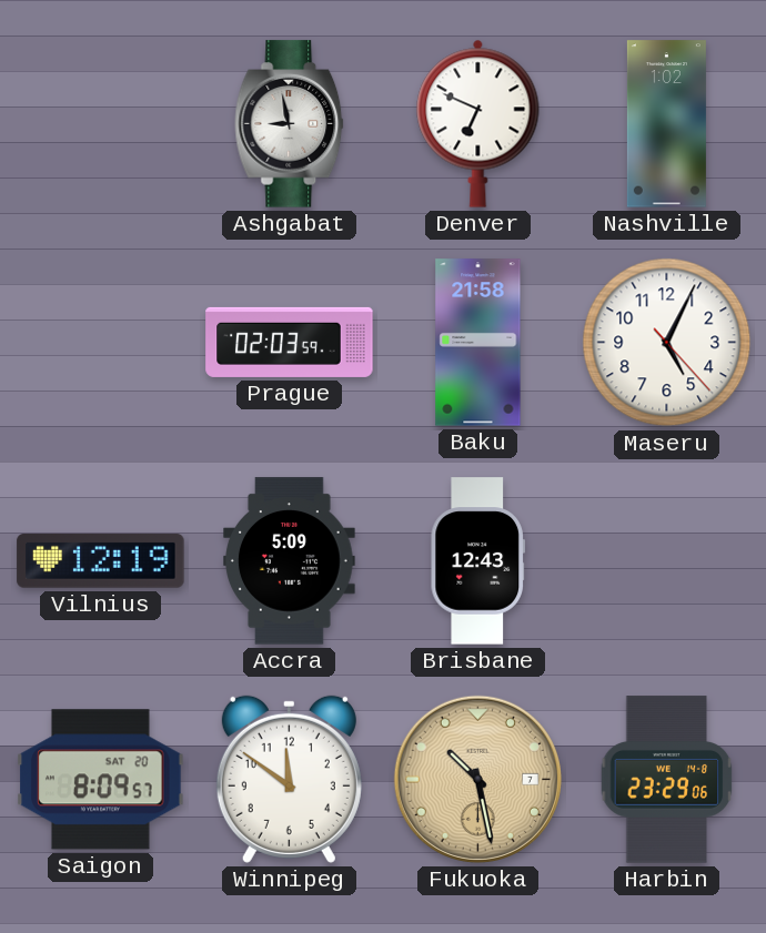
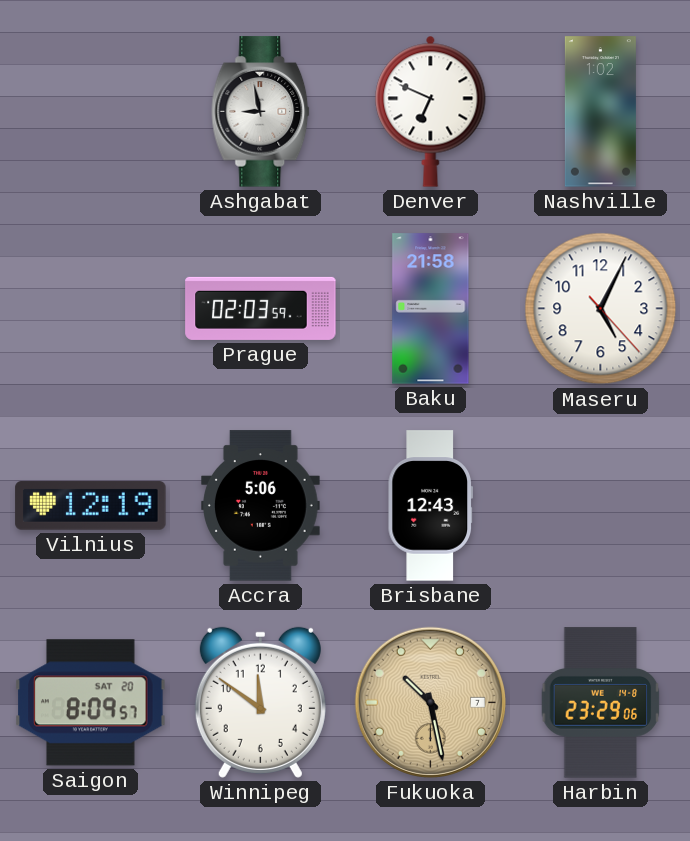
Accra: 5:09 -> 5:06
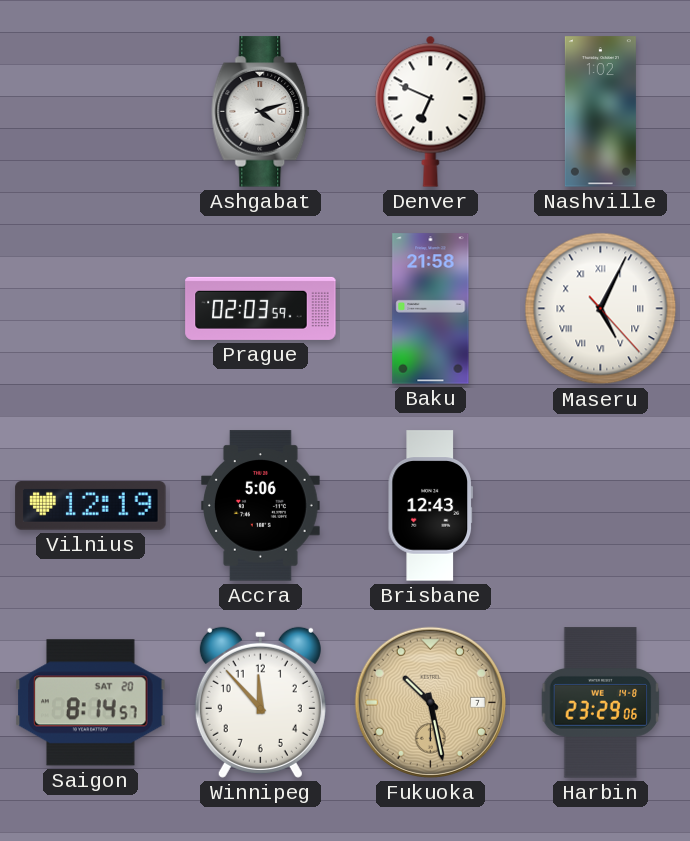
Ashgabat: 8:58 -> 4:12
Maseru numerals: Arabic -> Roman
Saigon: 8:09 -> 8:14
Winnipeg: 11:51 -> 11:53
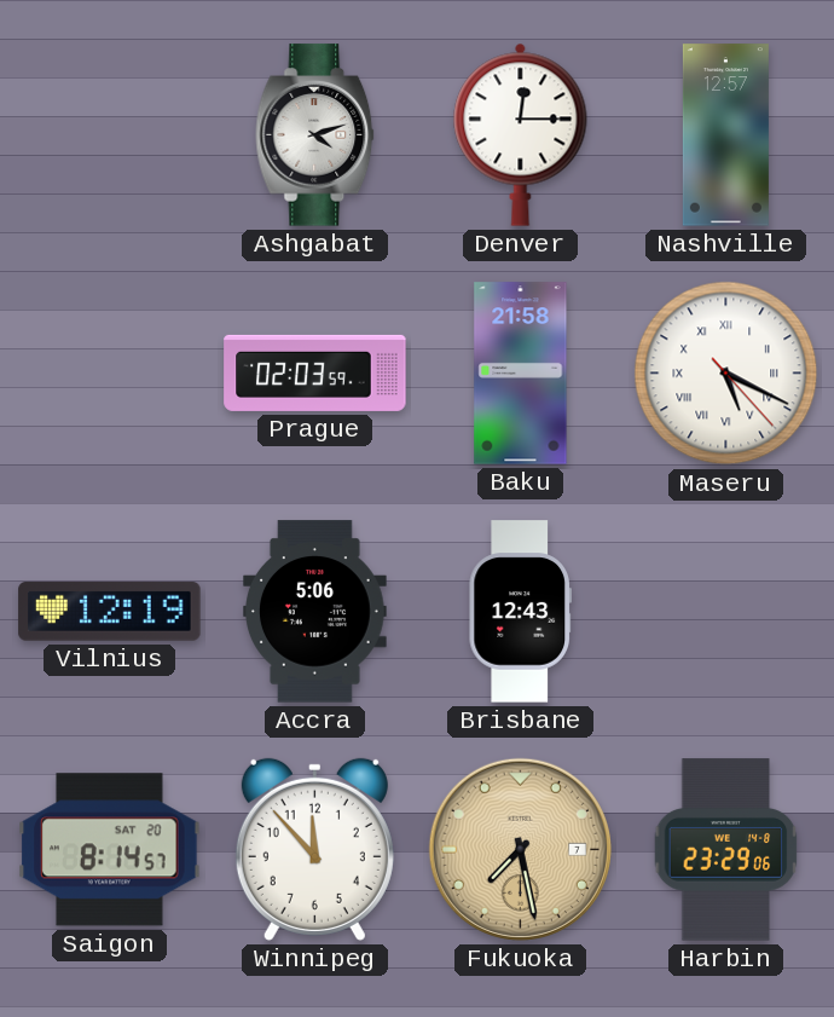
Denver: 6:49 -> 12:15
Nashville: 1:02 -> 12:57
Maseru: 5:04 -> 5:19
Fukuoka: 10:28 -> 7:28
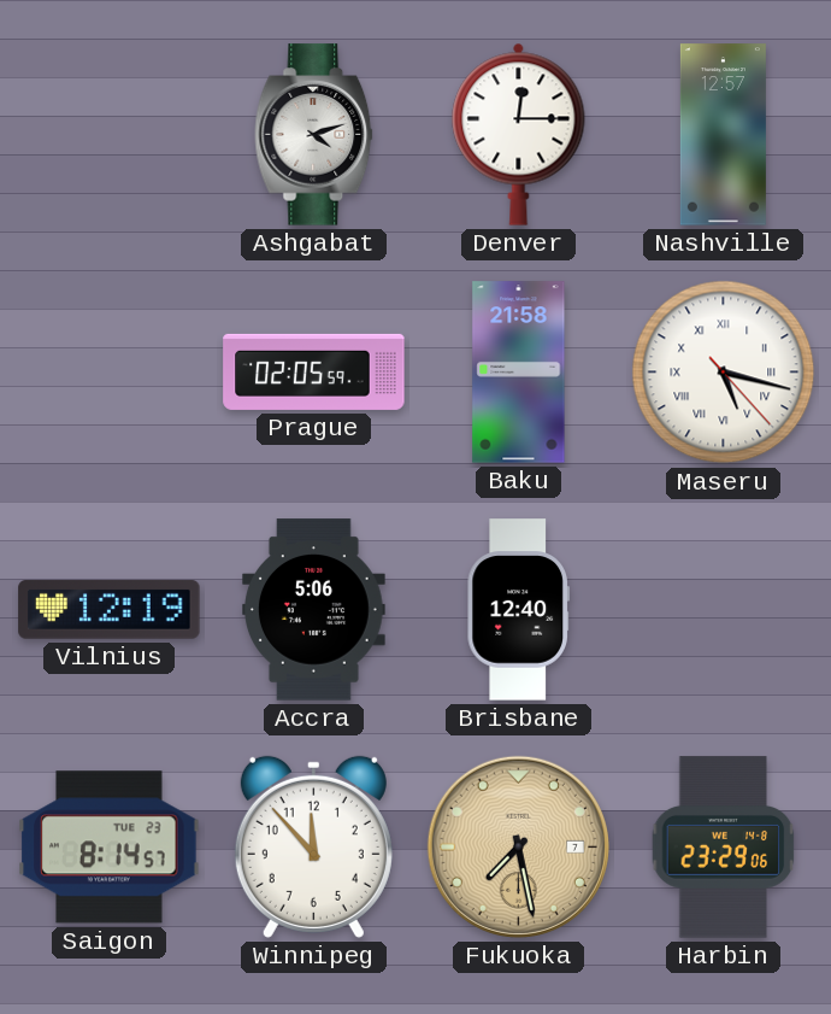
Prague: 02:03 -> 02:05
Maseru: 5:19 -> 5:17
Brisbane: 12:43 -> 12:40
Saigon date: SAT 20 -> TUE 23
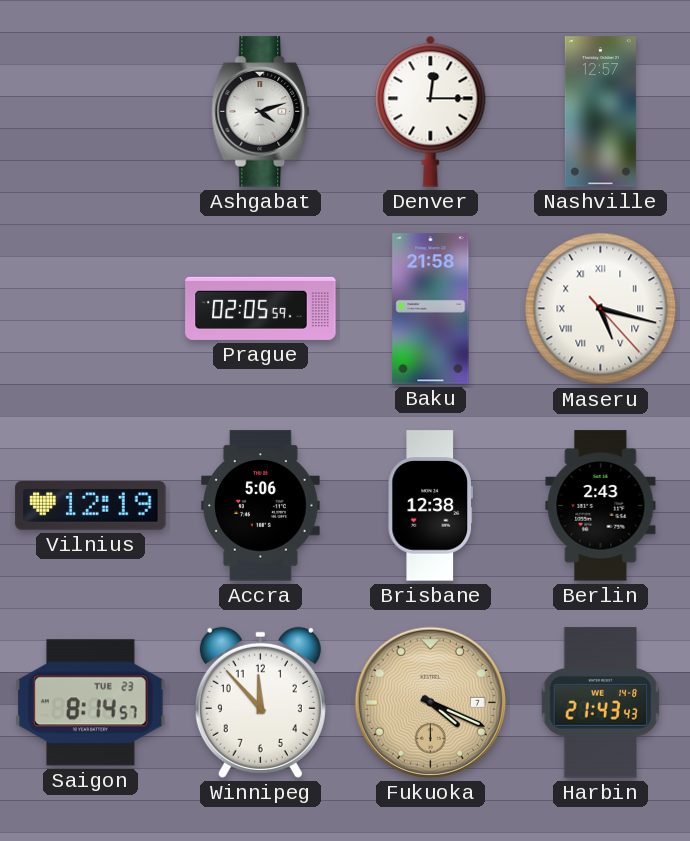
Brisbane: 12:40 -> 12:38
Berlin: none -> 2:43
Fukuoka: 7:28 -> 4:19
Harbin: 23:29 -> 21:43
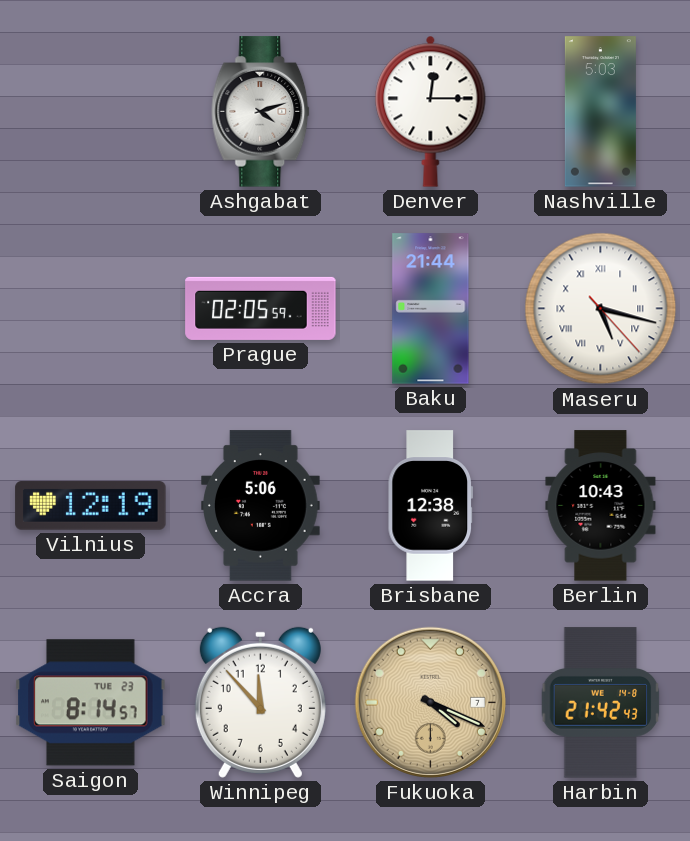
Nashville: 12:57 -> 5:03
Baku: 21:58 -> 21:44
Berlin: 2:43 -> 10:43
Harbin: 21:43 -> 21:42
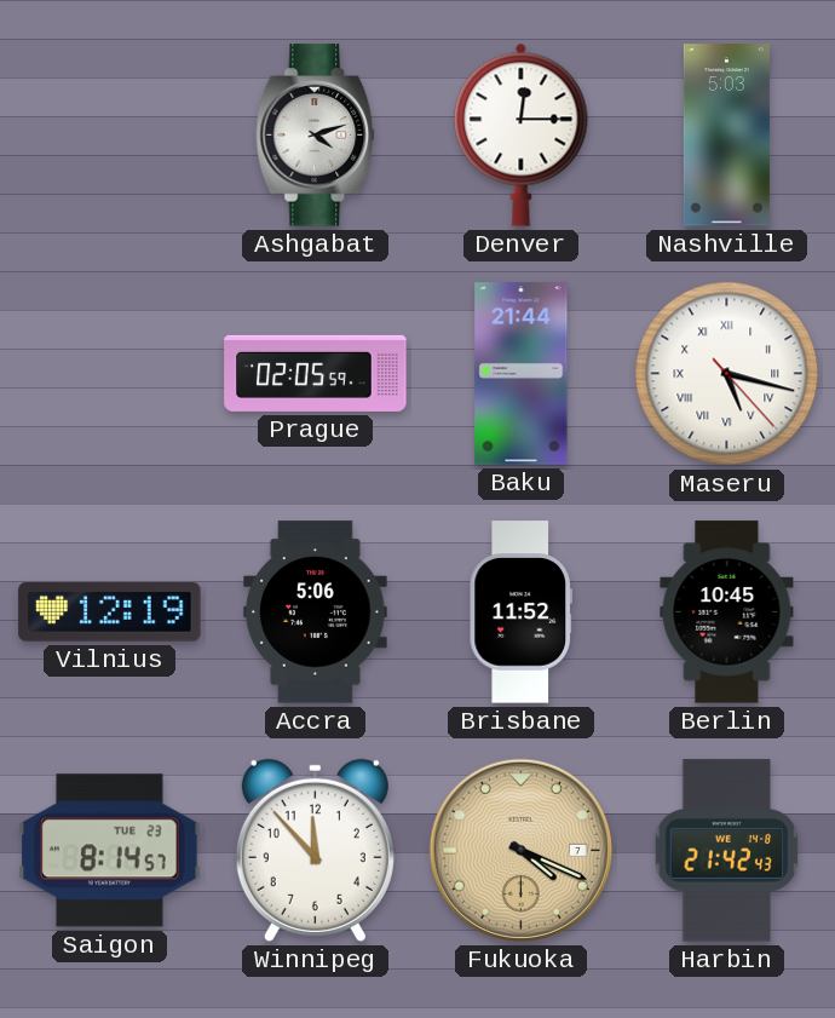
Brisbane: 12:38 -> 11:52
Berlin: 10:43 -> 10:45
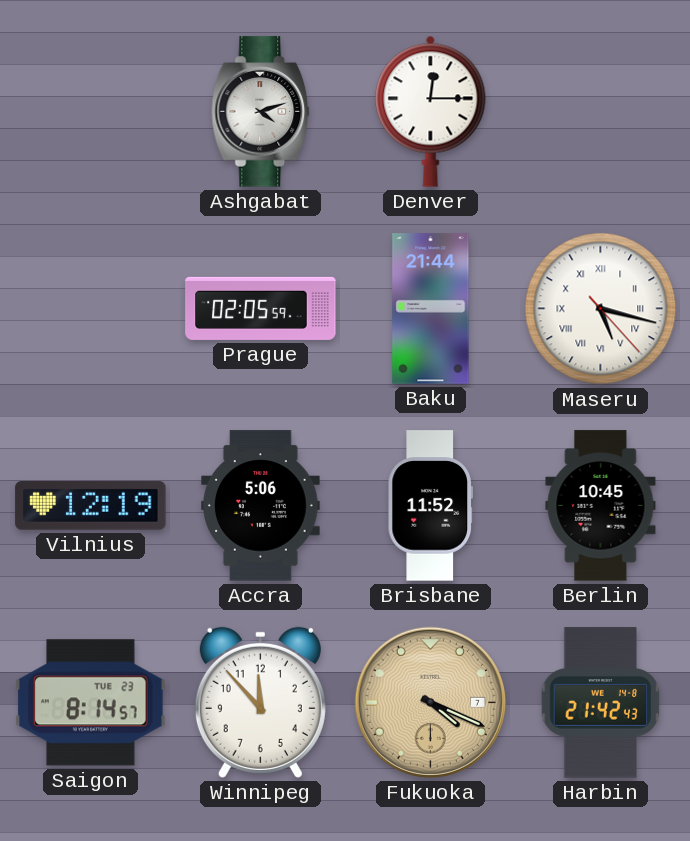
Nashville: 5:03 -> none
